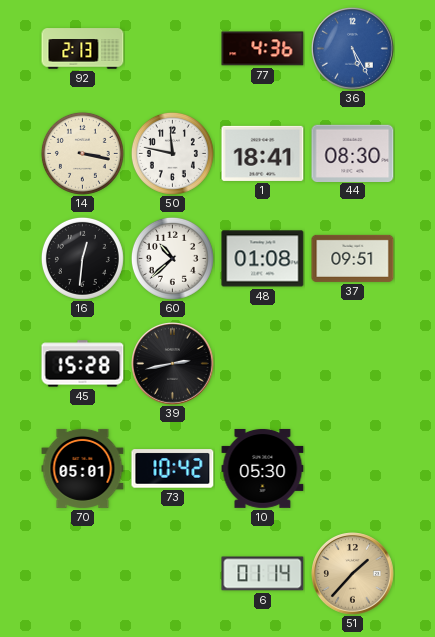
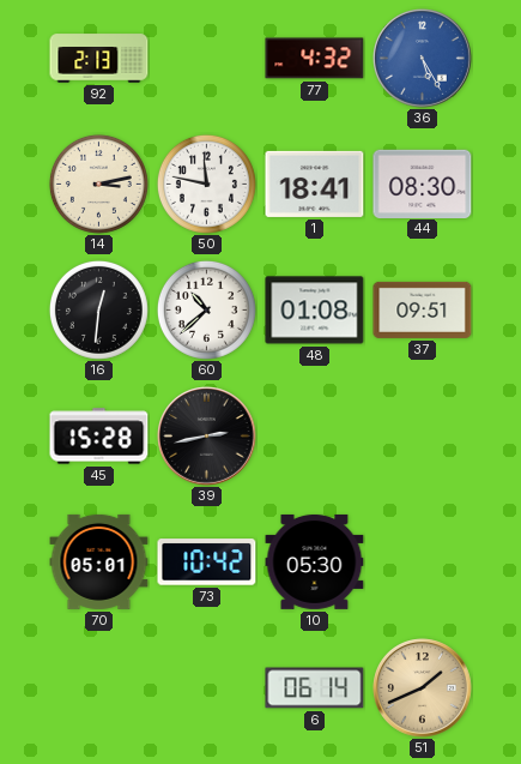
77: 4:36 -> 4:32
14: 3:17 -> 3:13
6: 01:14 -> 06:14
51: 1:37 -> 1:41
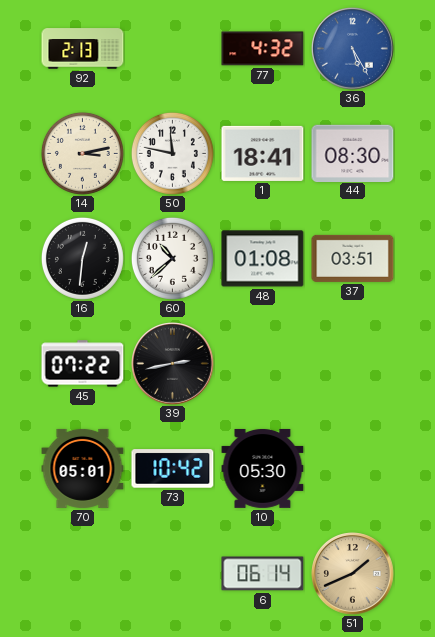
37: 09:51 -> 03:51
45: 15:28 -> 07:22
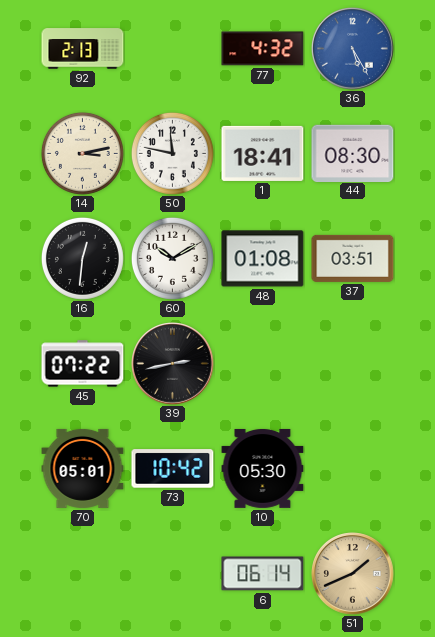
60: 10:38 -> 10:10
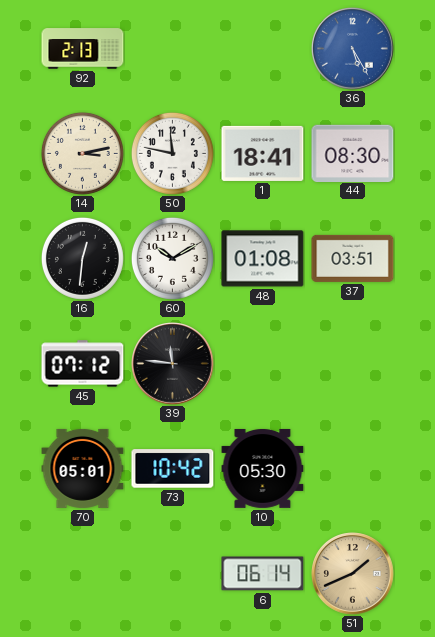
77: 4:32 -> none
45: 07:22 -> 07:12
39: 2:43 -> 11:46
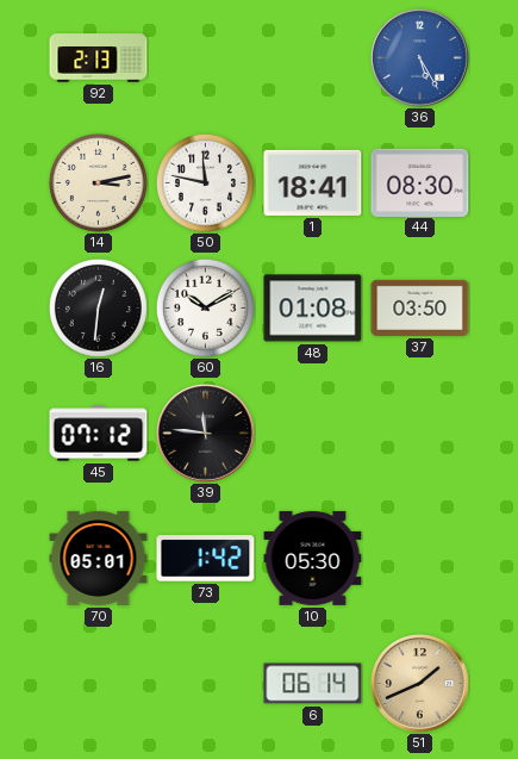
37: 03:51 -> 03:50
73: 10:42 -> 1:42
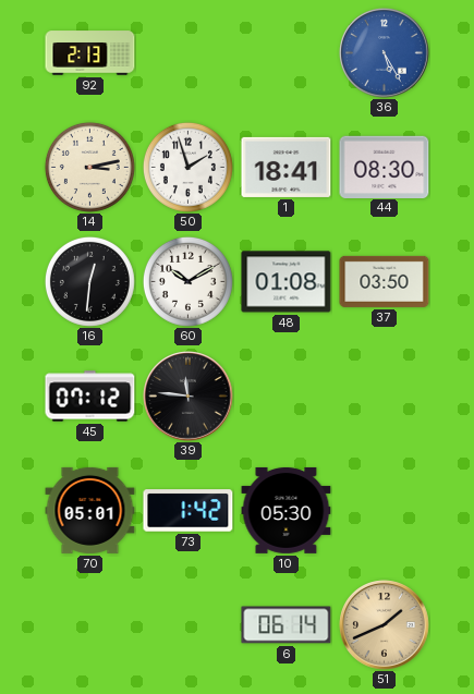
50: 11:47 -> 1:57
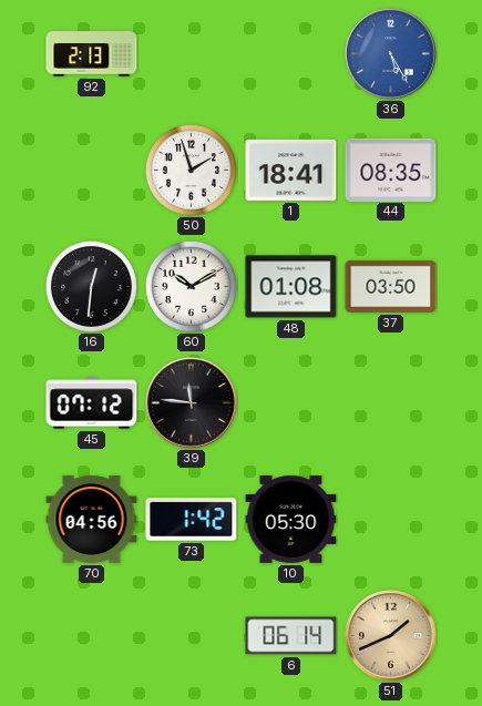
14: 3:13 -> none
44: 08:30 -> 08:35
70: 05:01 -> 04:56
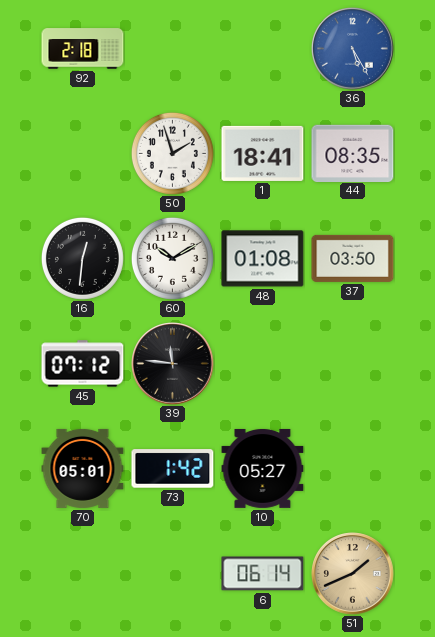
92: 2:13 -> 2:18
70: 04:56 -> 05:01
10: 05:30 -> 05:27
